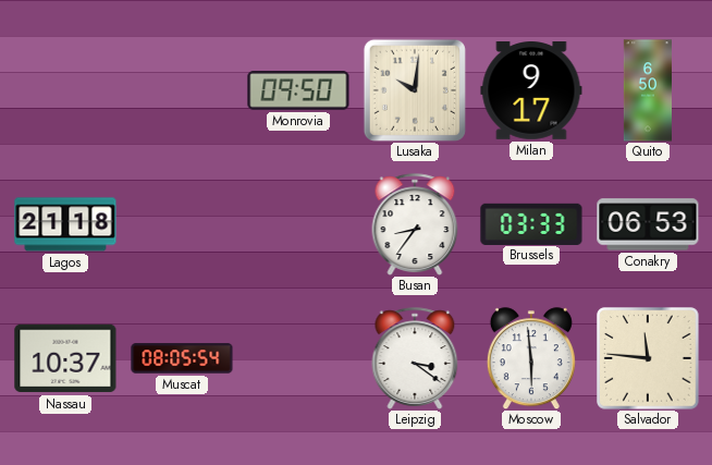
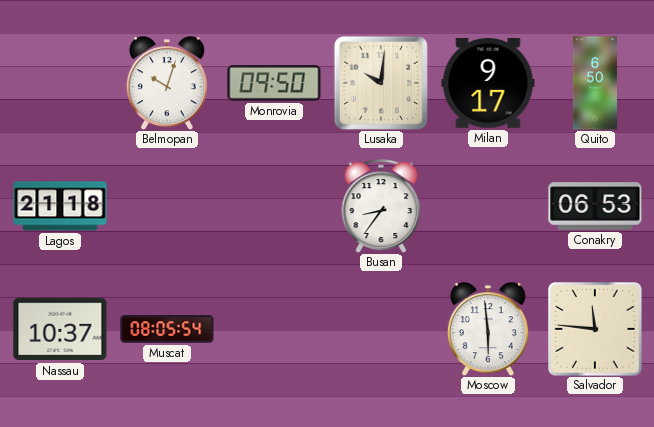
Belmopan: none -> 10:03
Brussels: 03:33 -> none
Leipzig: 3:21 -> none
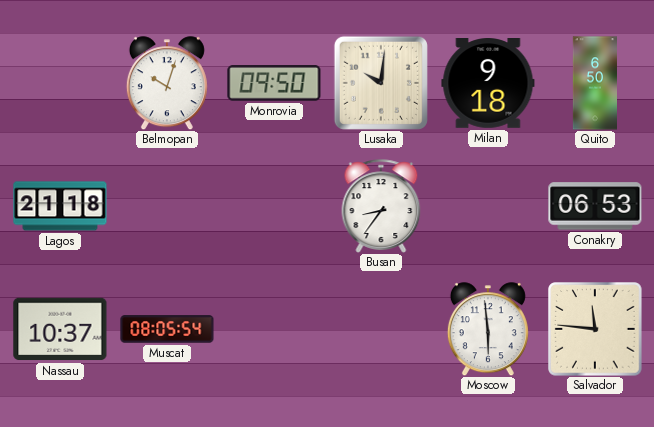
Milan: 9:17 -> 9:18
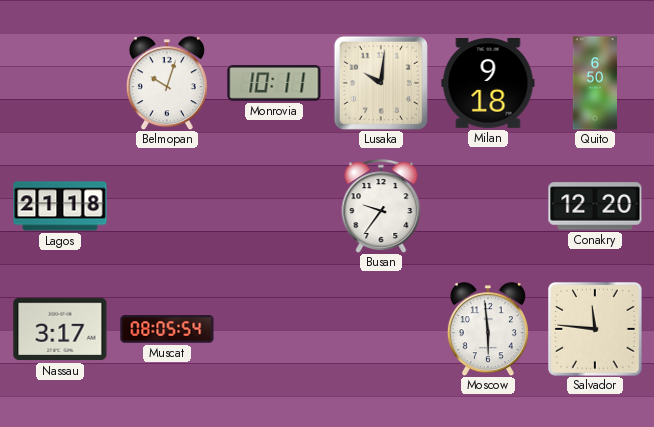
Monrovia: 09:50 -> 10:11
Busan: 8:36 -> 9:36
Conakry: 06:53 -> 12:20
Nassau: 10:37 -> 3:17
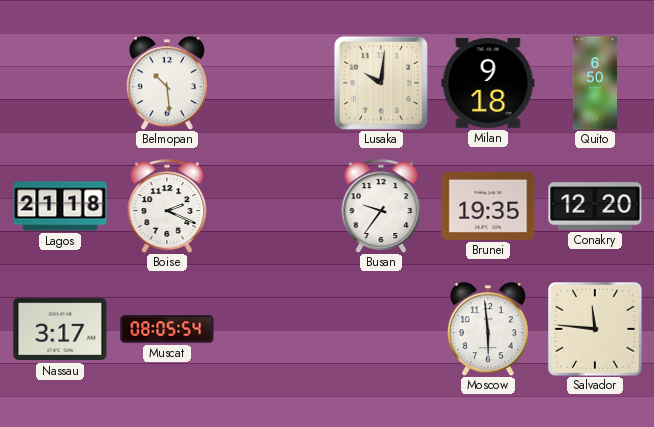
Belmopan: 10:03 -> 10:29
Monrovia: 10:11 -> none
Boise: none -> 2:19
Brunei: none -> 19:35
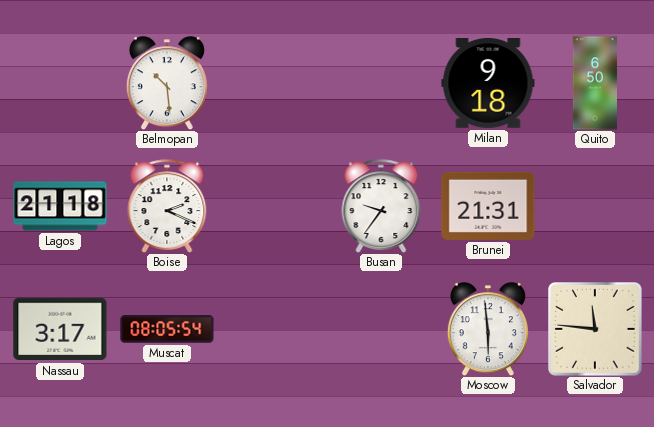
Lusaka: 10:01 -> none
Brunei: 19:35 -> 21:31
Conakry: 12:20 -> none
